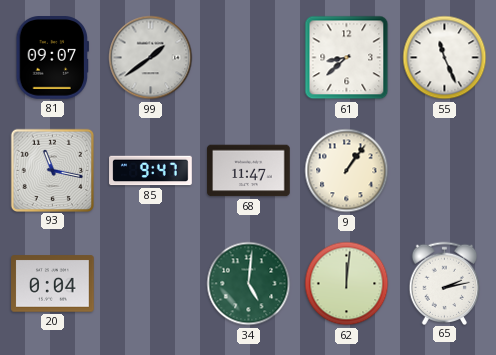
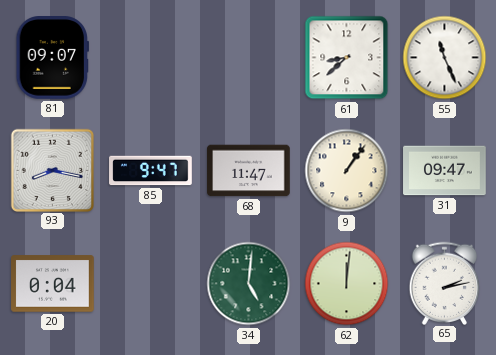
99: 1:39 -> none
93: 11:17 -> 8:17
31: none -> 09:47
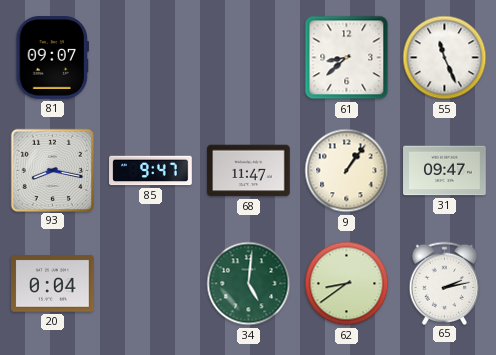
62: 12:01 -> 8:39
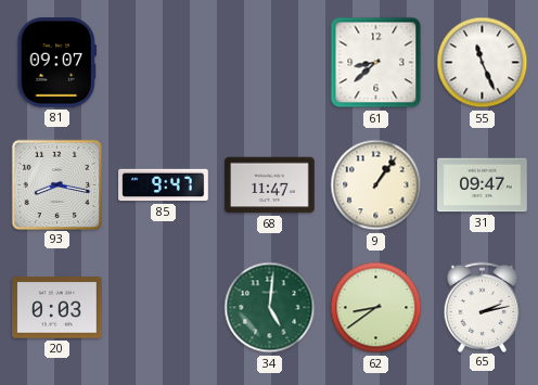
20: 0:04 -> 0:03
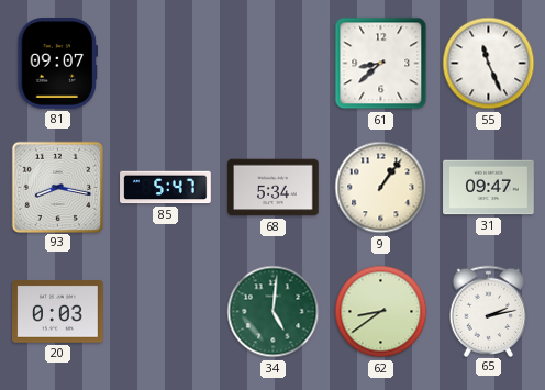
85: 9:47 -> 5:47
68: 11:47 -> 5:34
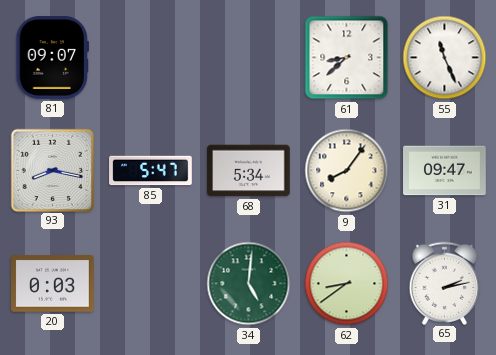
9: 1:06 -> 8:06
